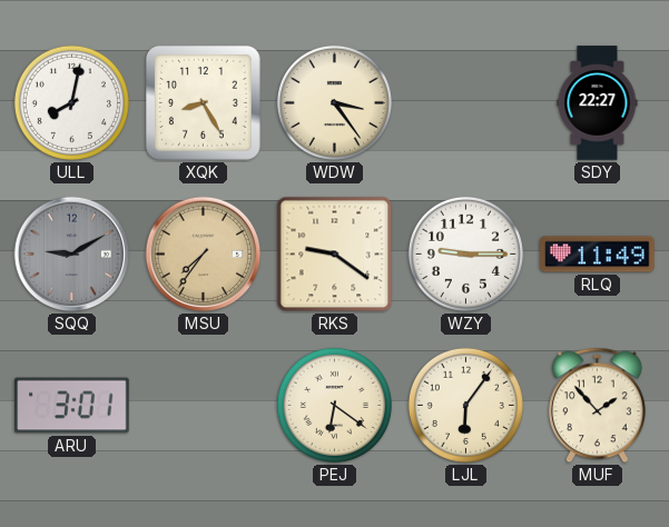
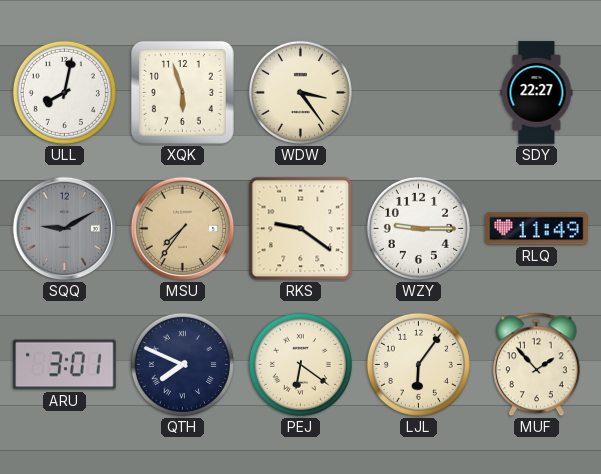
XQK: 8:25 -> 5:57
QTH: none -> 7:49
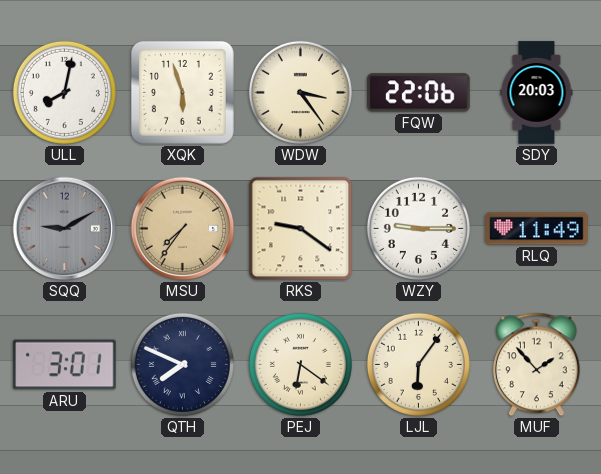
FQW: none -> 22:06
SDY: 22:27 -> 20:03
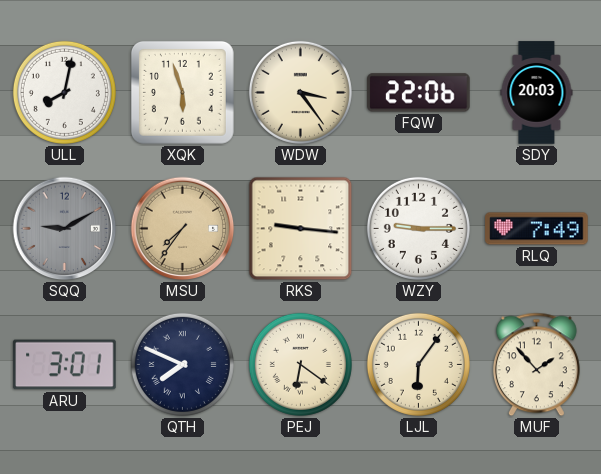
RKS: 9:21 -> 9:16
RLQ: 11:49 -> 7:49
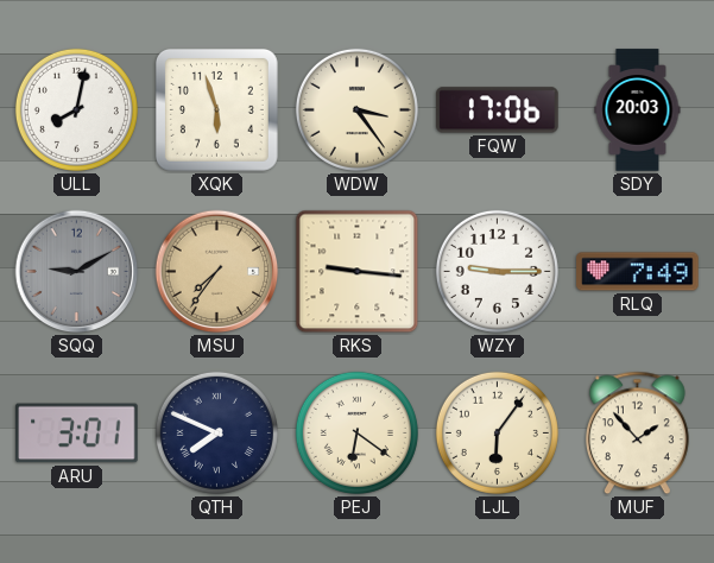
FQW: 22:06 -> 17:06
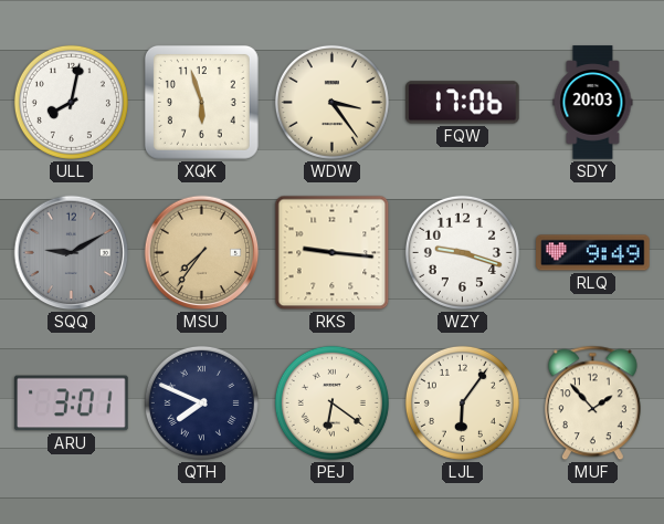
WZY: 9:15 -> 9:18
RLQ: 7:49 -> 9:49
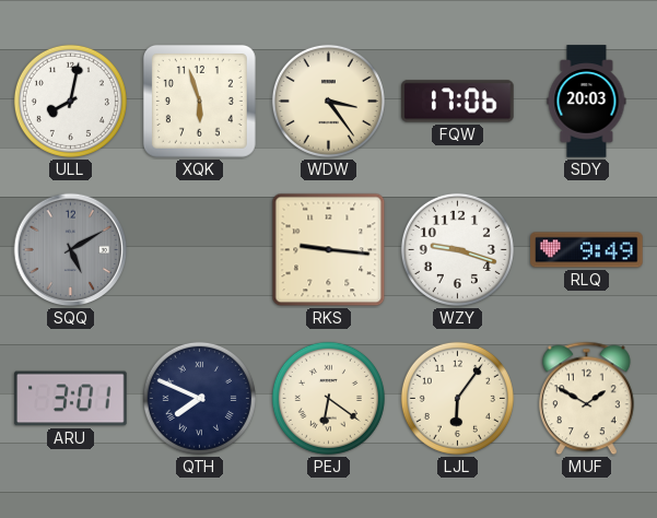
SQQ: 9:10 -> 5:10
MSU: 7:36 -> none
MUF: 1:53 -> 1:50
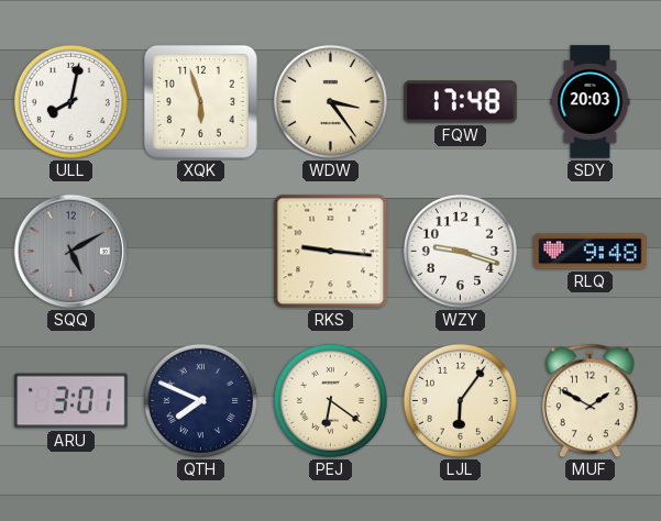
FQW: 17:06 -> 17:48
RLQ: 9:49 -> 9:48
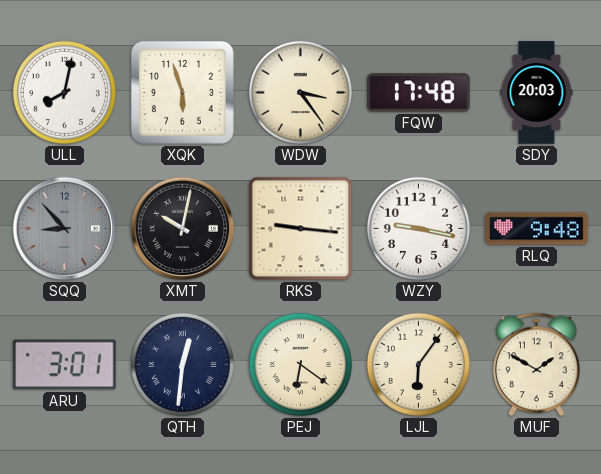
SQQ: 5:10 -> 8:53
XMT: none -> 10:02
WZY: 9:18 -> 9:17
QTH: 7:49 -> 12:31
